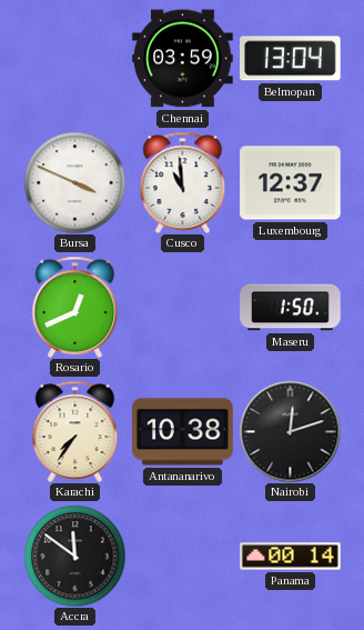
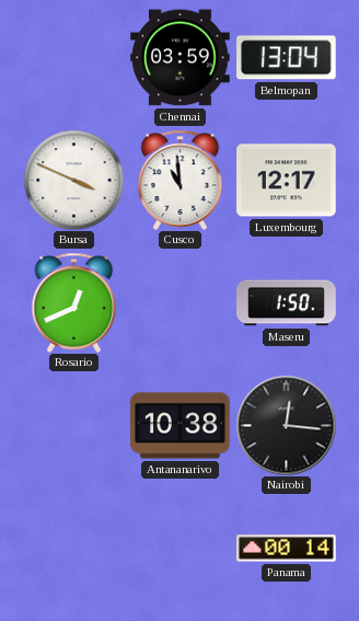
Luxembourg: 12:37 -> 12:17
Karachi: 7:36 -> none
Nairobi: 12:12 -> 12:16
Accra: 11:51 -> none
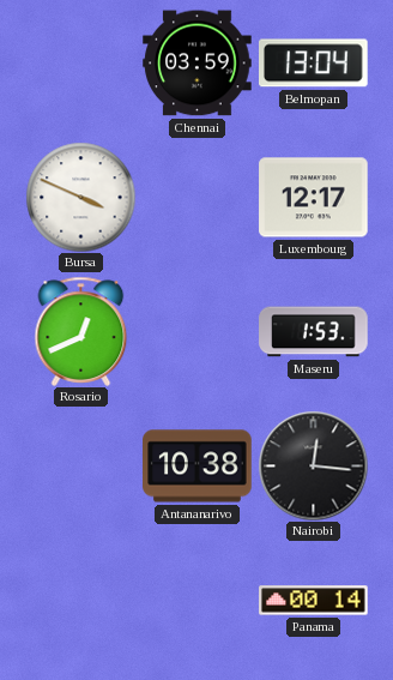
Cusco: 10:59 -> none
Maseru: 1:50 -> 1:53
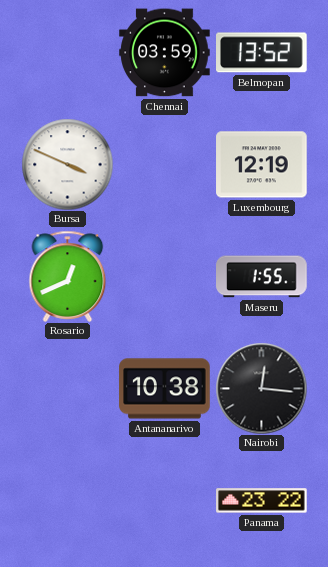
Belmopan: 13:04 -> 13:52
Luxembourg: 12:17 -> 12:19
Maseru: 1:53 -> 1:55
Panama: 00:14 -> 23:22
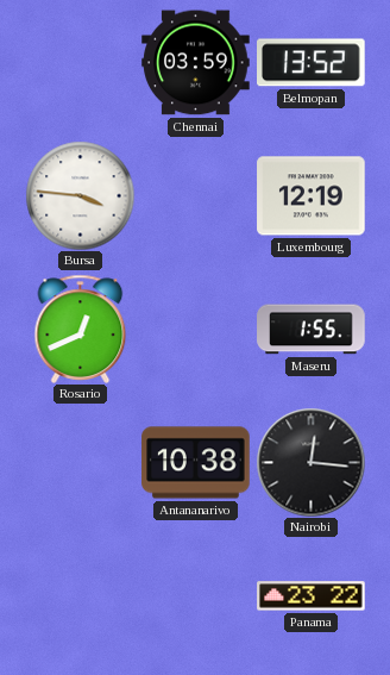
Bursa: 3:49 -> 3:46
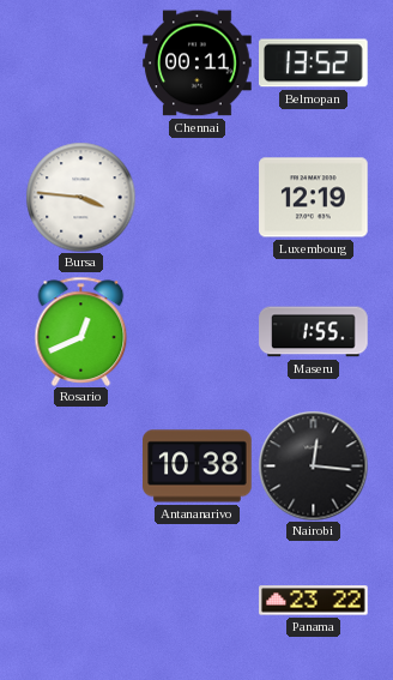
Chennai: 03:59 -> 00:11
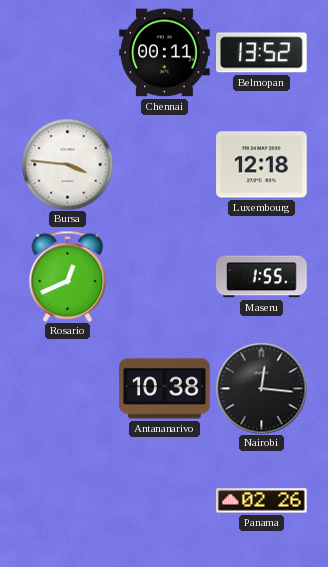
Luxembourg: 12:19 -> 12:18
Panama: 23:22 -> 02:26
